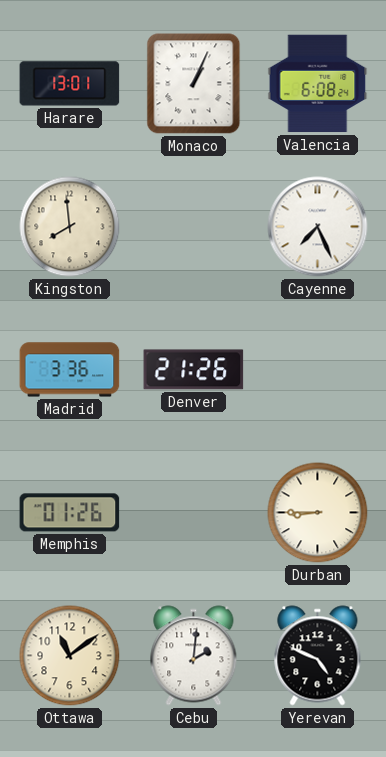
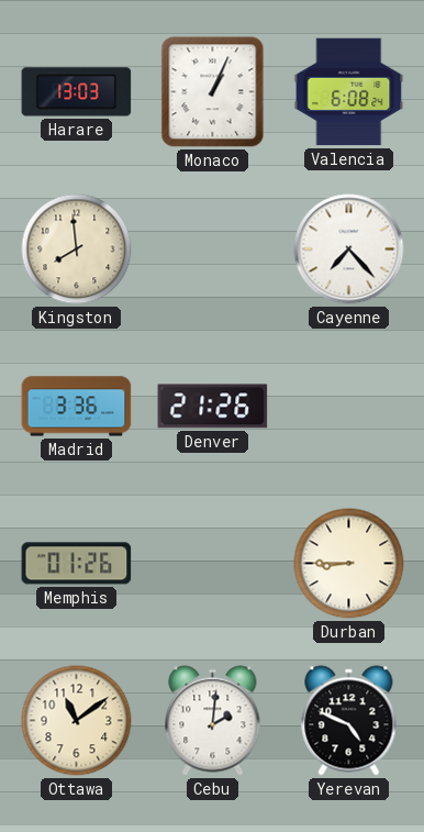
Harare: 13:01 -> 13:03
Cayenne: 7:26 -> 7:23
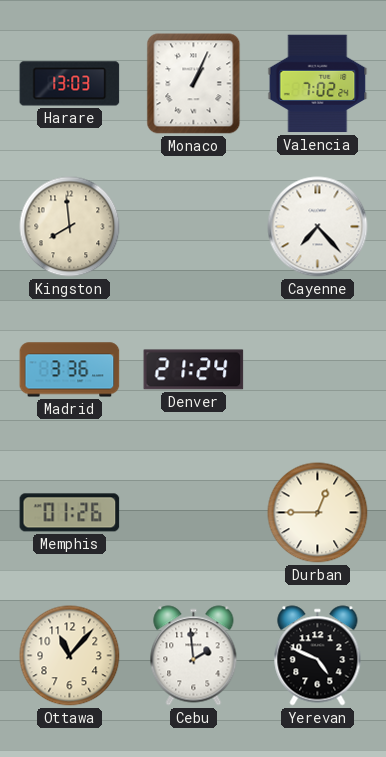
Valencia: 6:08 -> 7:02
Denver: 21:26 -> 21:24
Durban: 8:45 -> 12:45
Ottawa: 11:09 -> 11:07
Cebu: 2:01 -> 1:59
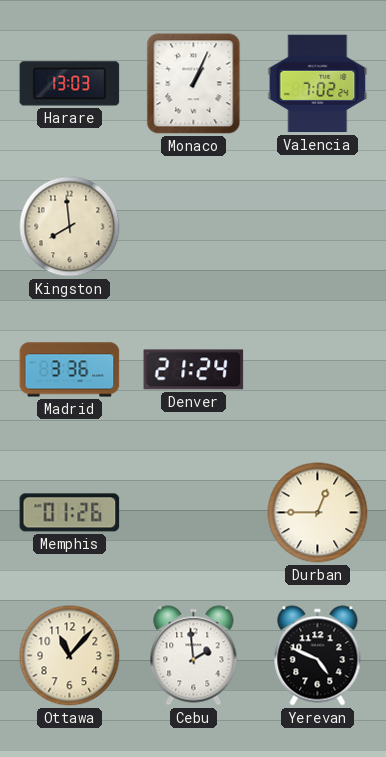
Cayenne: 7:23 -> none
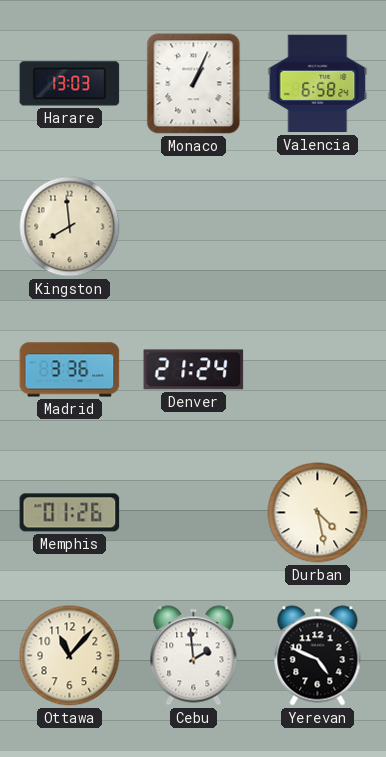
Valencia: 7:02 -> 6:58
Durban: 12:45 -> 4:28
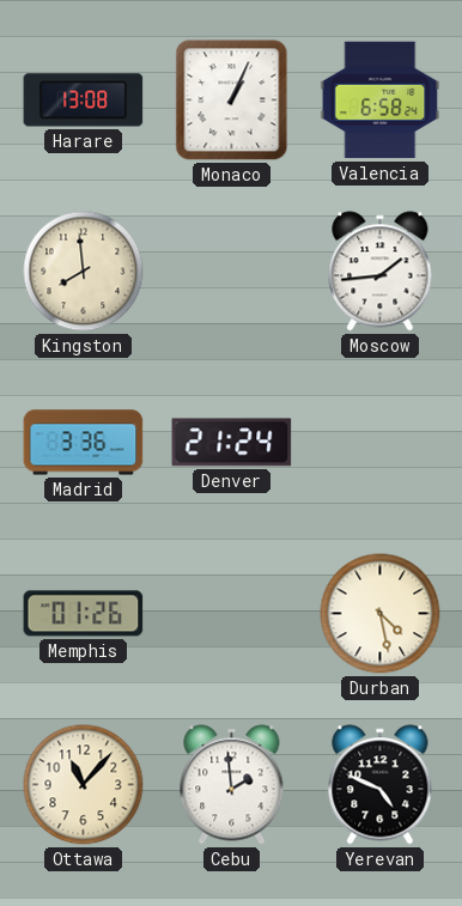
Harare: 13:03 -> 13:08
Moscow: none -> 1:44
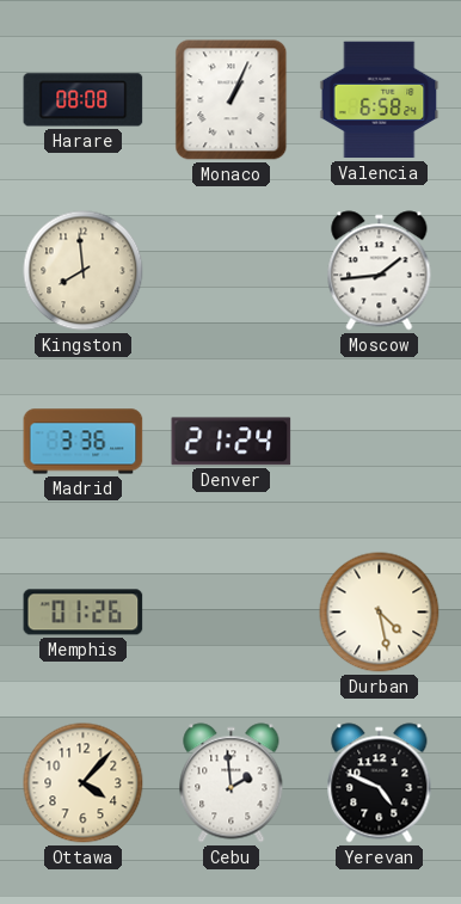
Harare: 13:08 -> 08:08
Ottawa: 11:07 -> 4:07
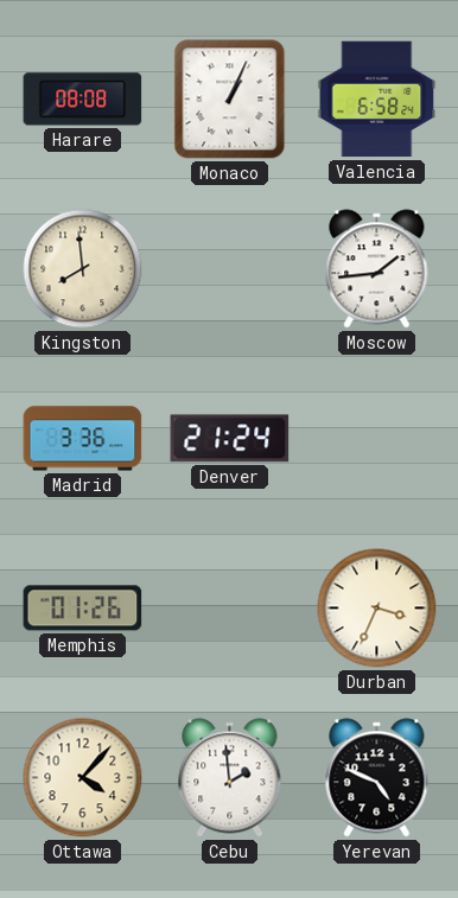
Durban: 4:28 -> 3:34
